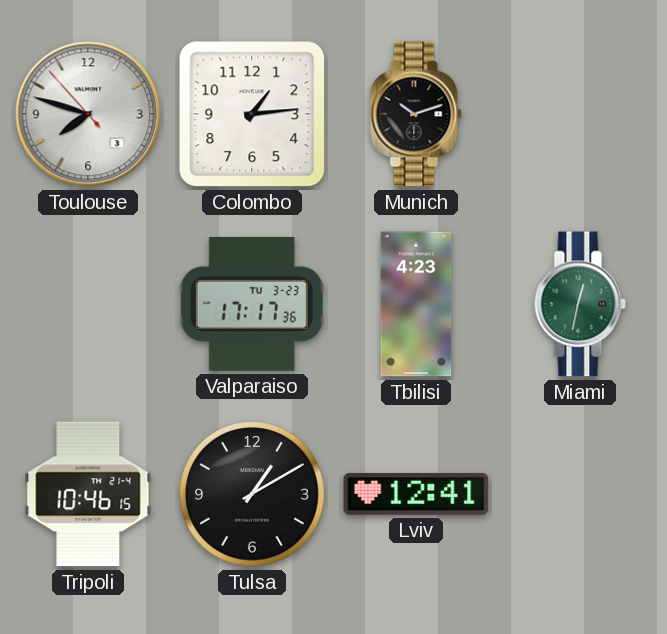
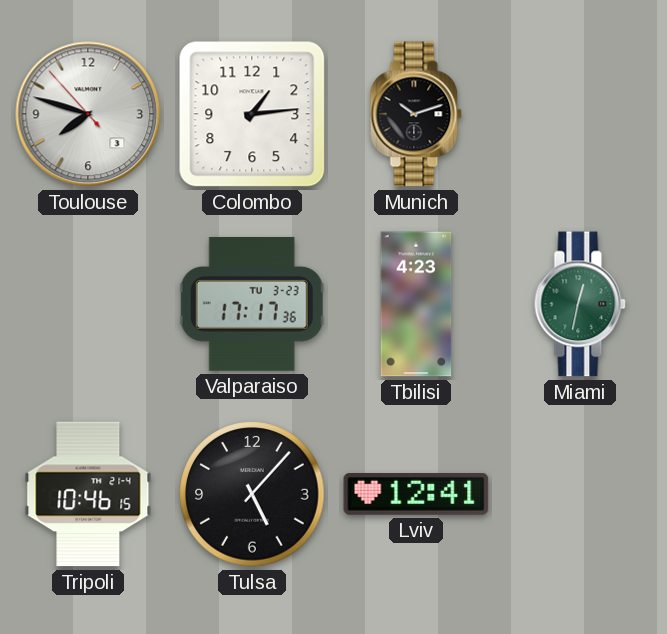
Tulsa: 1:10 -> 5:07
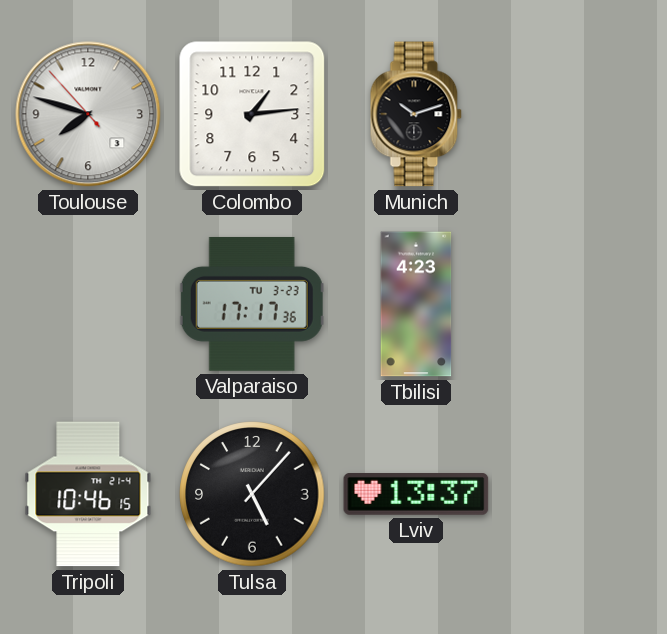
Miami: 12:32 -> none
Lviv: 12:41 -> 13:37
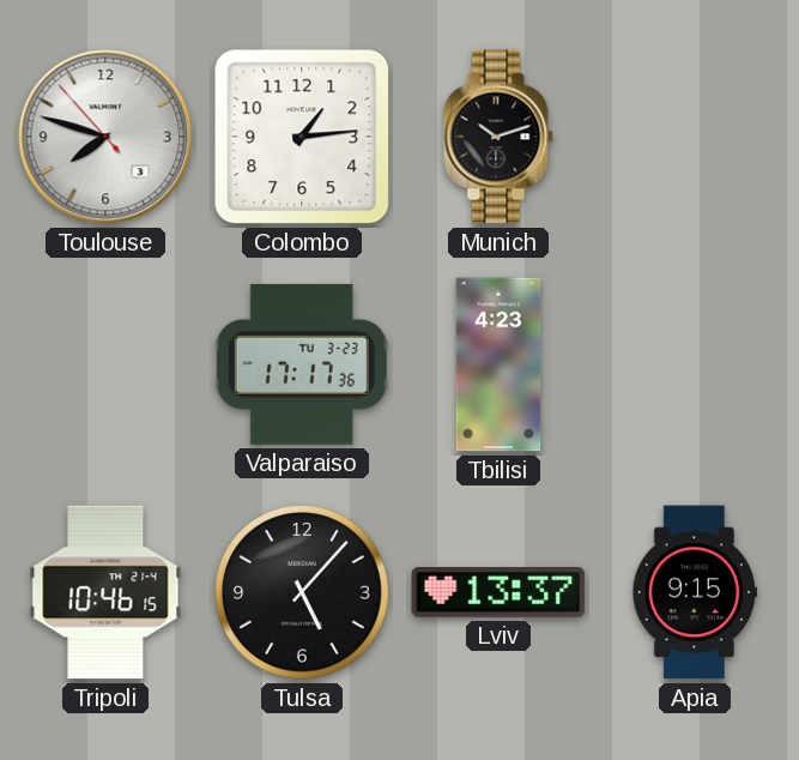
Apia: none -> 9:15
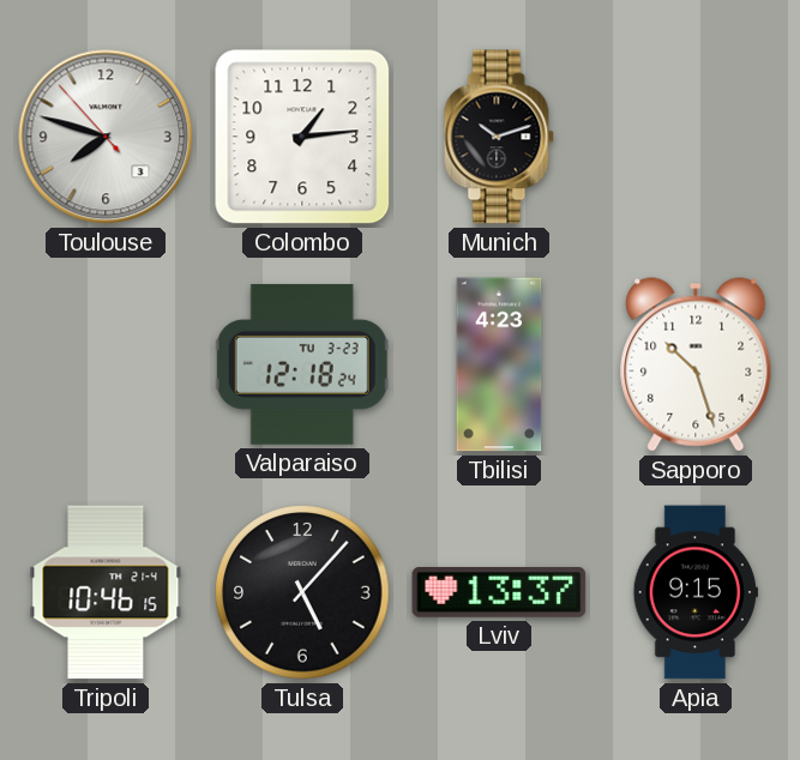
Valparaiso: 17:17 -> 12:18
Sapporo: none -> 10:27
